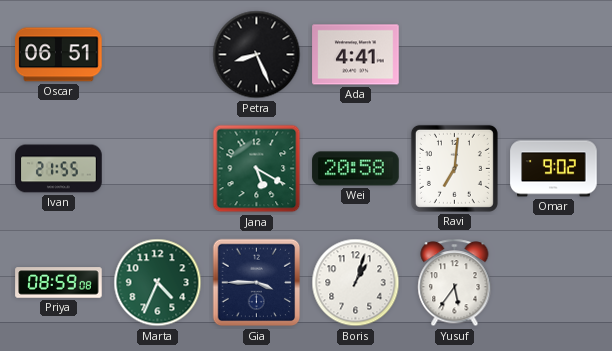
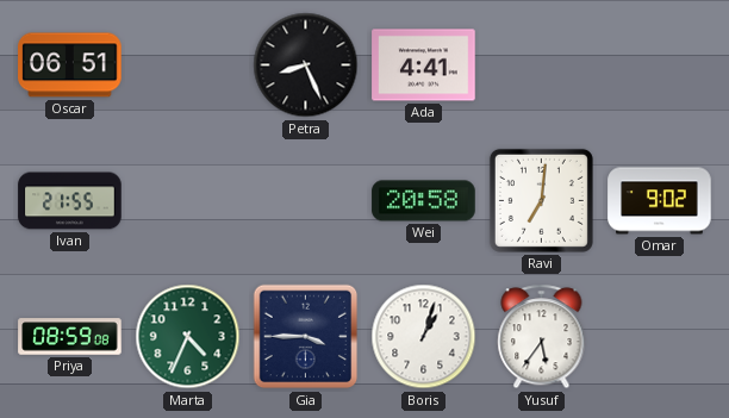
Jana: 5:20 -> none
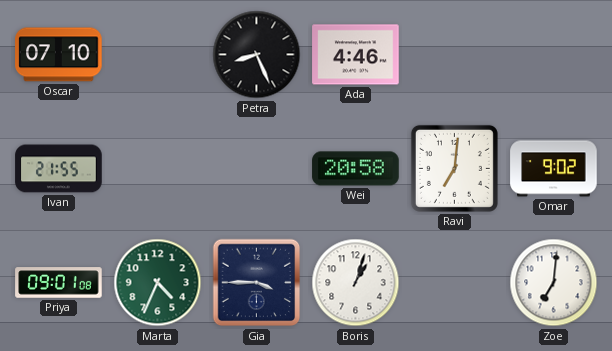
Oscar: 06:51 -> 07:10
Ada: 4:41 -> 4:46
Priya: 08:59 -> 09:01
Yusuf: 5:36 -> none
Zoe: none -> 7:01
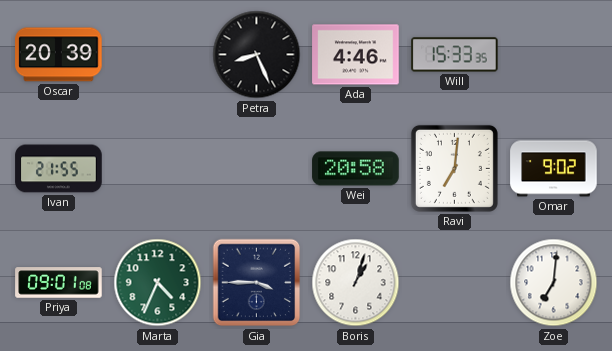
Oscar: 07:10 -> 20:39
Will: none -> 15:33
